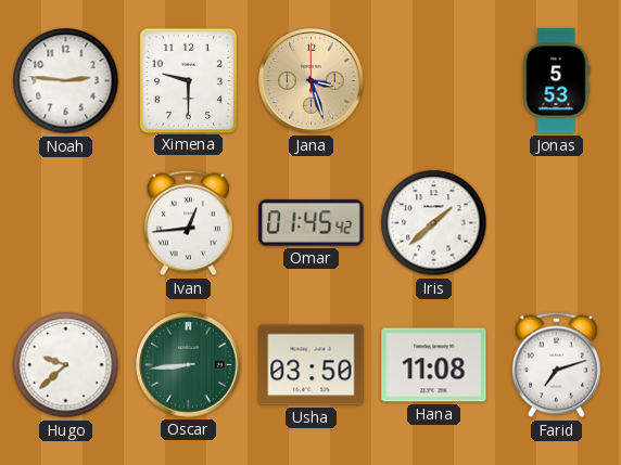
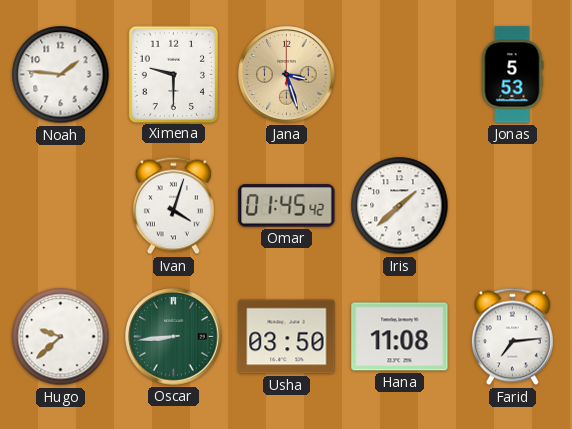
Noah: 2:46 -> 1:46
Ivan: 12:44 -> 4:03
Farid: 7:12 -> 7:14
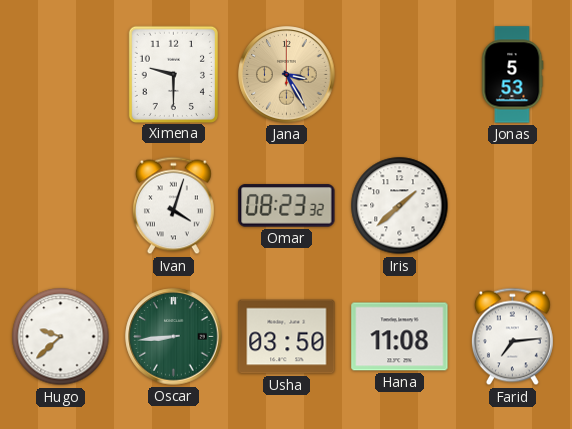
Noah: 1:46 -> none
Jana: 3:27 -> 3:25
Omar: 01:45 -> 08:23
